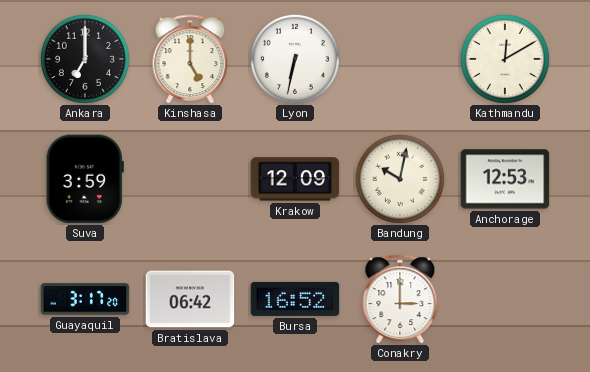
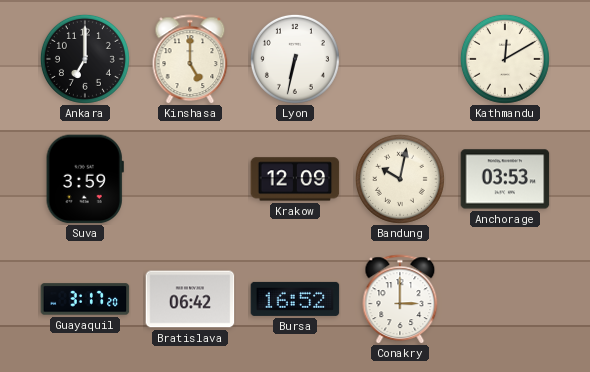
Anchorage: 12:53 -> 03:53
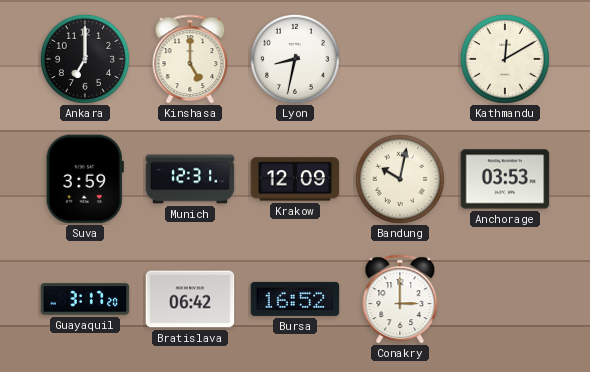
Lyon: 6:32 -> 8:32
Munich: none -> 12:31
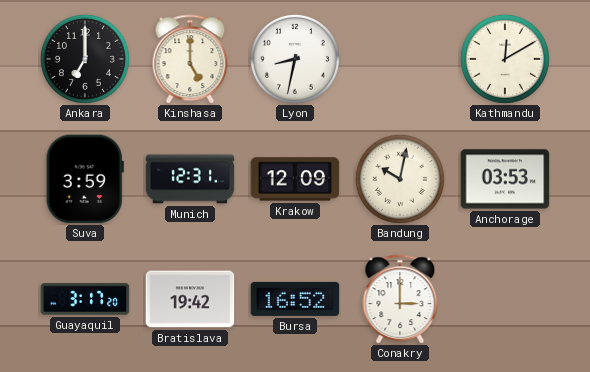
Bratislava: 06:42 -> 19:42
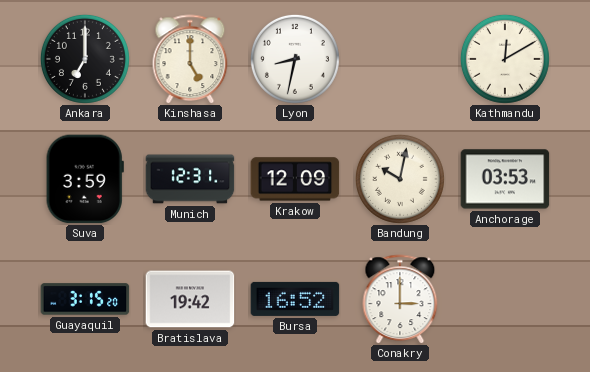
Guayaquil: 3:17 -> 3:15
